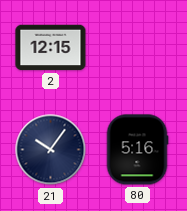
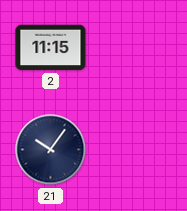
2: 12:15 -> 11:15
80: 5:16 -> none
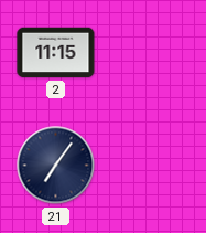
21: 10:06 -> 7:06
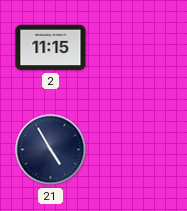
21: 7:06 -> 4:55
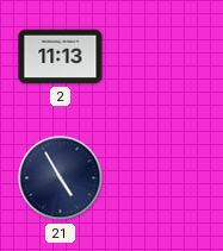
2: 11:15 -> 11:13
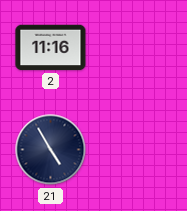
2: 11:13 -> 11:16
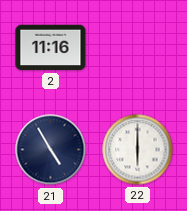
22: none -> 6:00
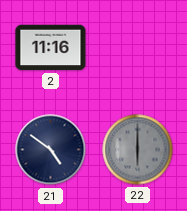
21: 4:55 -> 4:51
22 dial: white -> grey
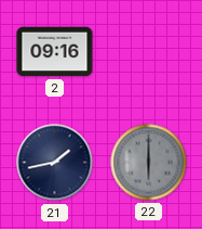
2: 11:16 -> 09:16
21: 4:51 -> 1:43
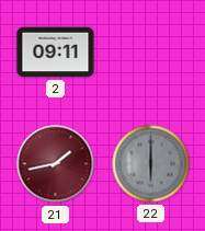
2: 09:16 -> 09:11
21 dial: navy -> burgundy
